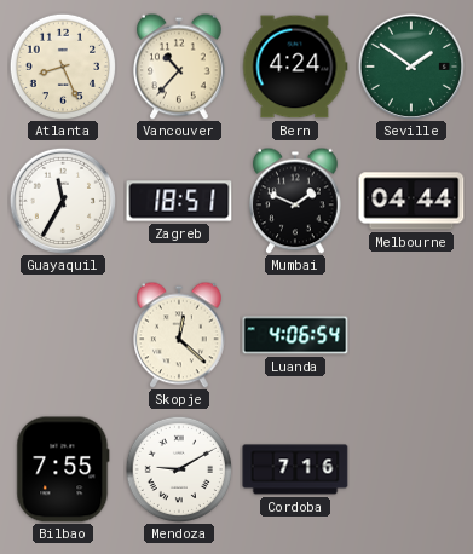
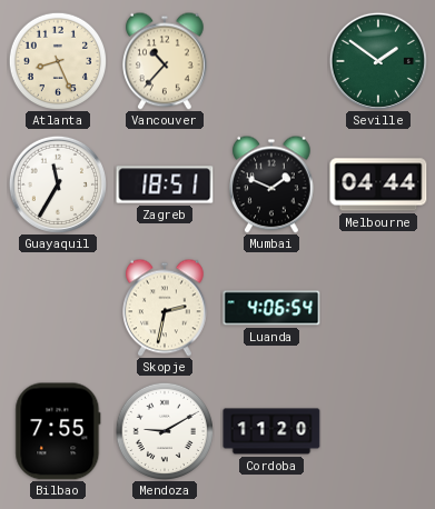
Bern: 4:24 -> none
Skopje: 12:22 -> 2:32
Cordoba: 7:16 -> 11:20
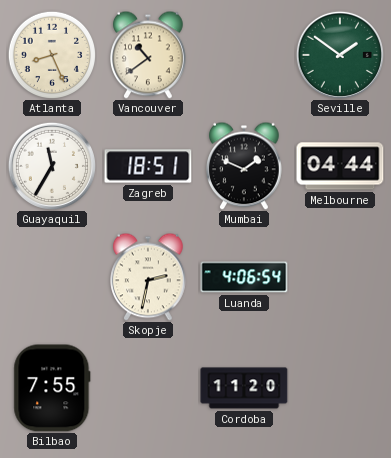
Vancouver: 10:37 -> 10:39
Mendoza: 9:10 -> none
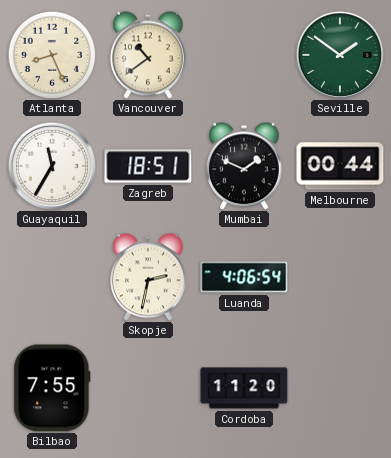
Melbourne: 04:44 -> 00:44
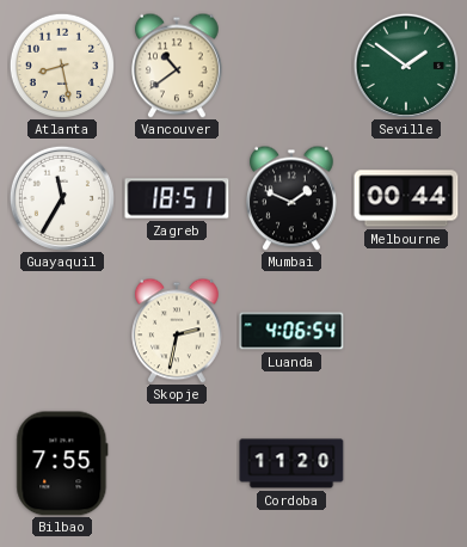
Atlanta: 8:26 -> 8:28
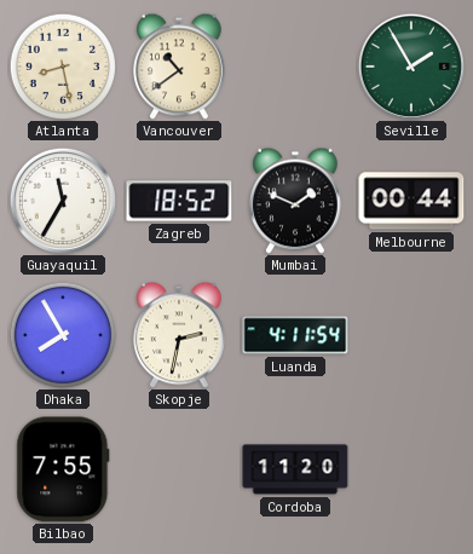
Seville: 1:51 -> 1:55
Zagreb: 18:51 -> 18:52
Dhaka: none -> 7:55
Luanda: 4:06 -> 4:11
